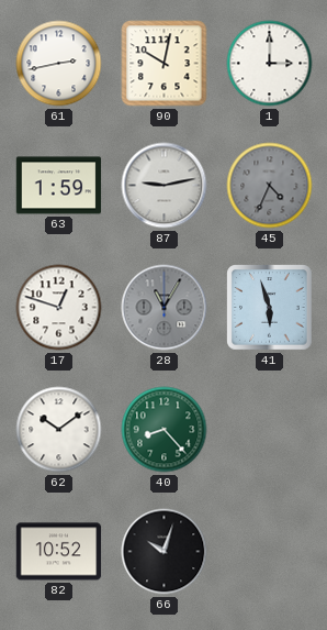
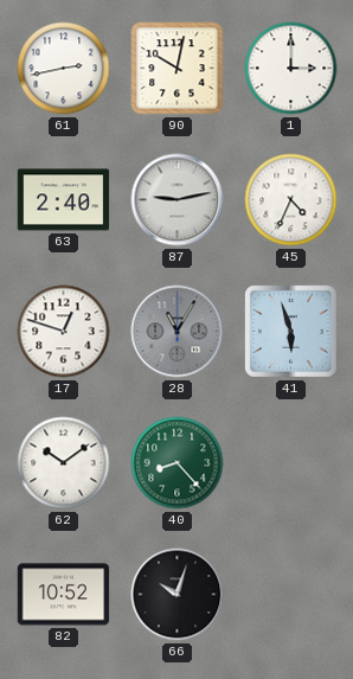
63: 1:59 -> 2:40
45 dial: grey -> white
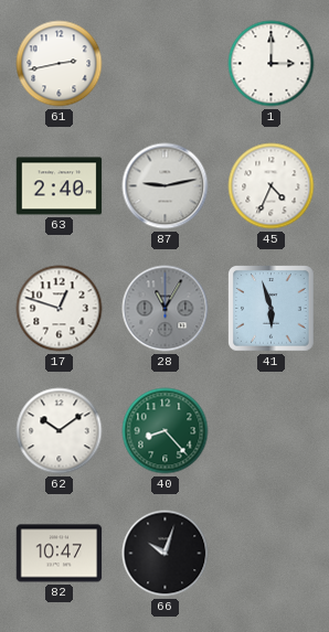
90: 10:02 -> none
82: 10:52 -> 10:47
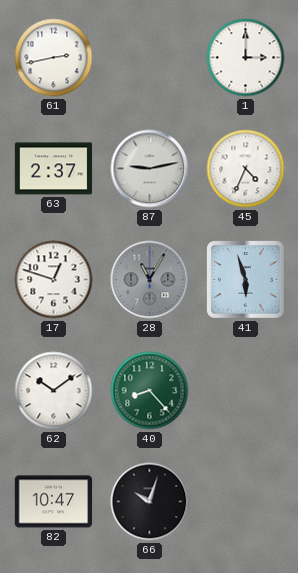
63: 2:40 -> 2:37
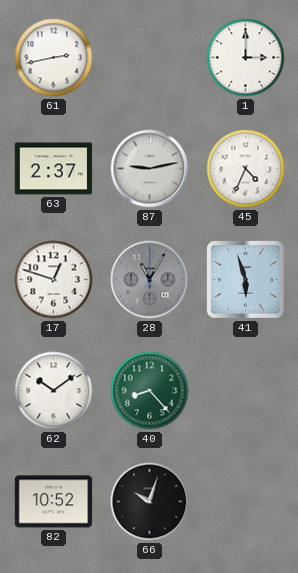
82: 10:47 -> 10:52
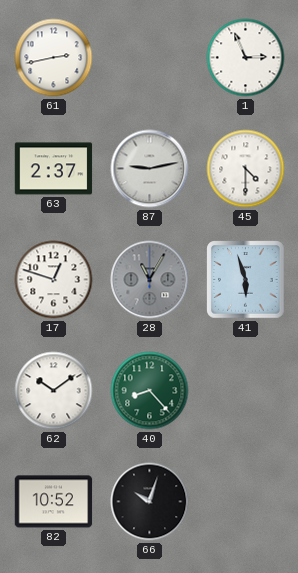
1: 3:00 -> 2:56
45: 4:34 -> 4:30
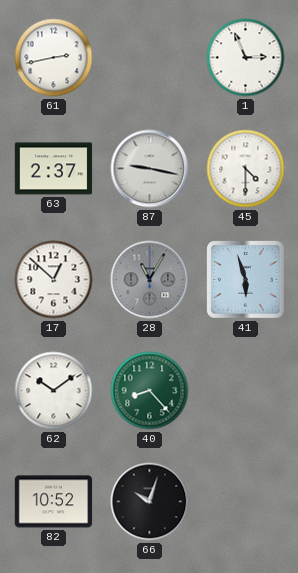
87: 9:13 -> 9:17
17: 12:48 -> 12:52
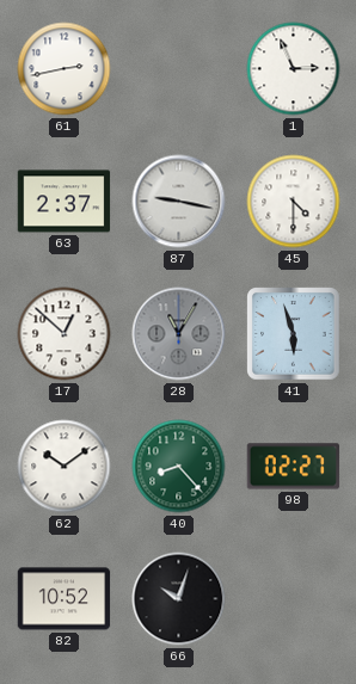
98: none -> 02:27
